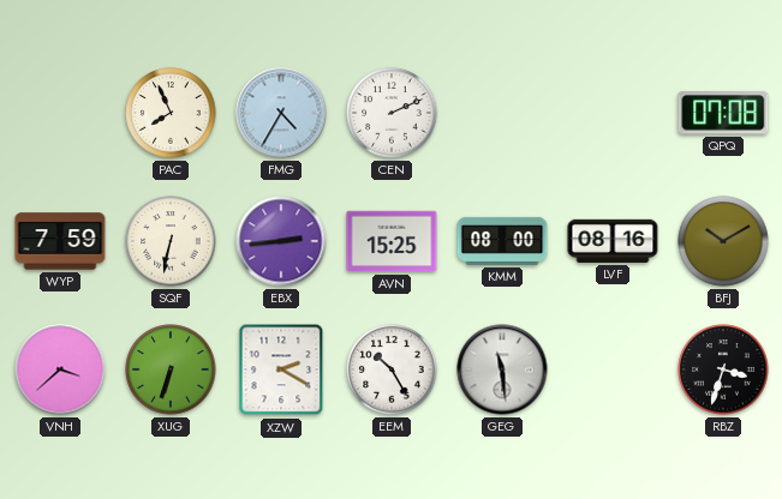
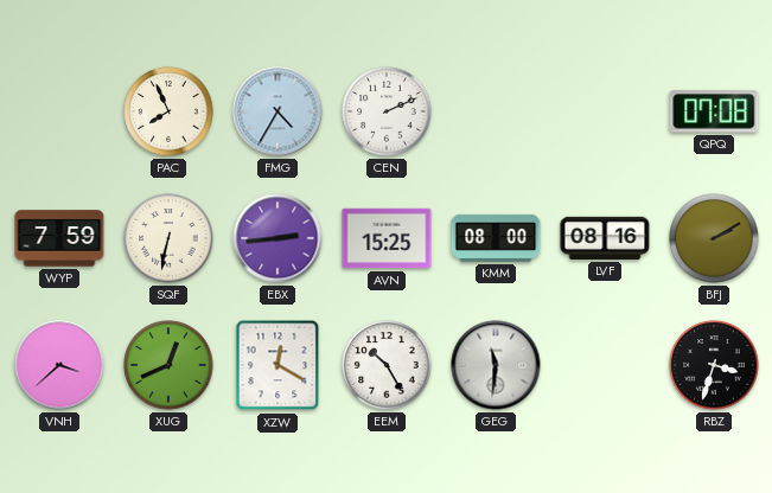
BFJ: 10:10 -> 2:10
XUG: 6:33 -> 12:41
XZW: 2:20 -> 12:20
GEG: 11:29 -> 11:31
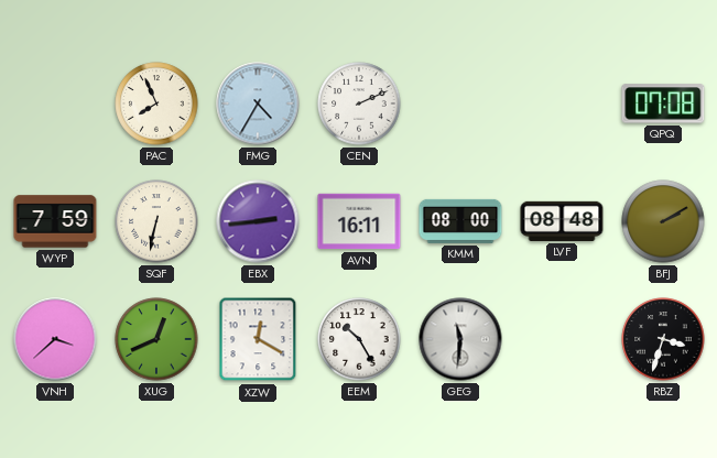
AVN: 15:25 -> 16:11
LVF: 08:16 -> 08:48
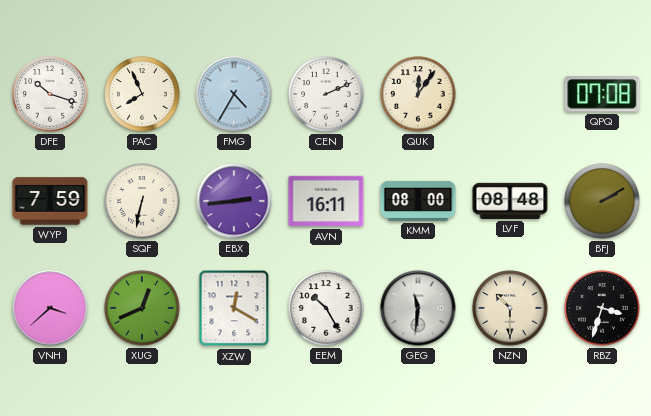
DFE: none -> 10:18
QUK: none -> 12:06
NZN: none -> 10:30
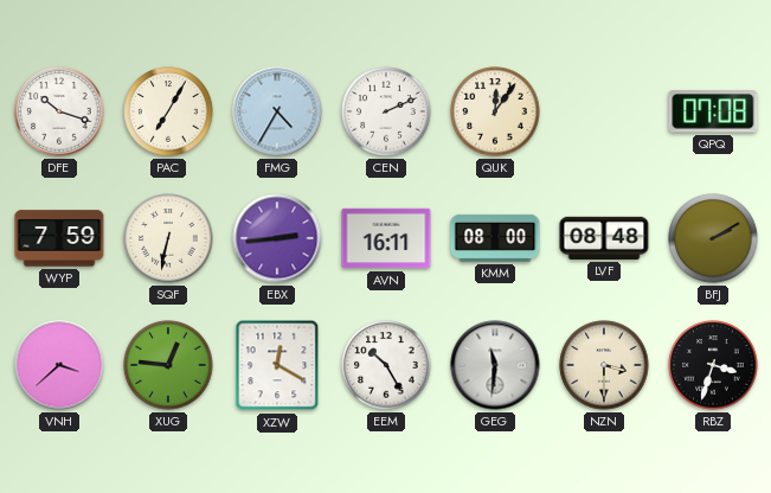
PAC: 7:56 -> 7:05
XUG: 12:41 -> 12:46
NZN: 10:30 -> 3:30
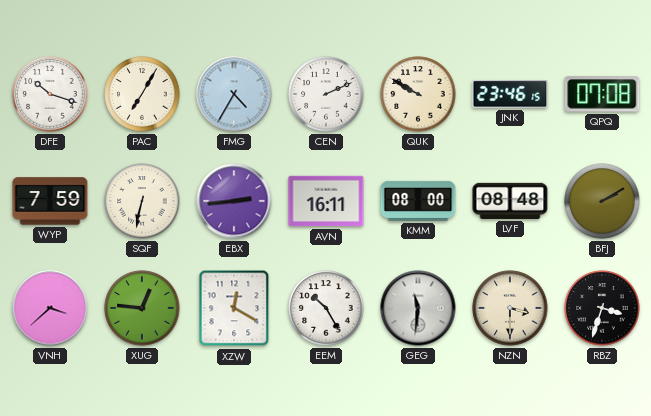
QUK: 12:06 -> 9:50
JNK: none -> 23:46
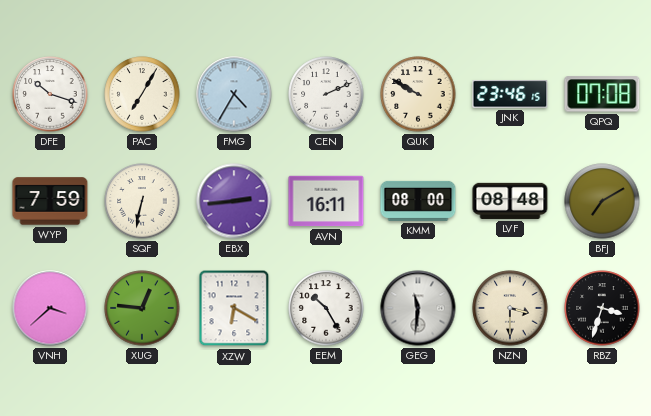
BFJ: 2:10 -> 7:10
XZW: 12:20 -> 6:20
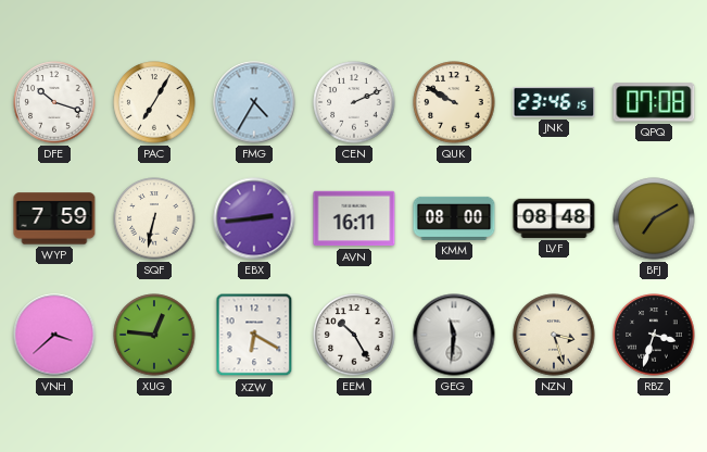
NZN: 3:30 -> 3:27
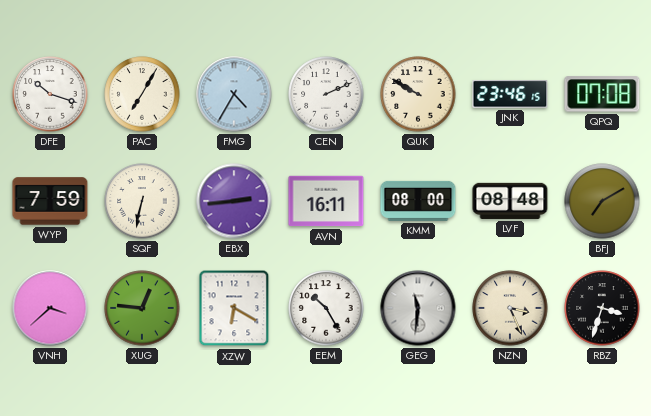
NZN: 3:27 -> 3:26
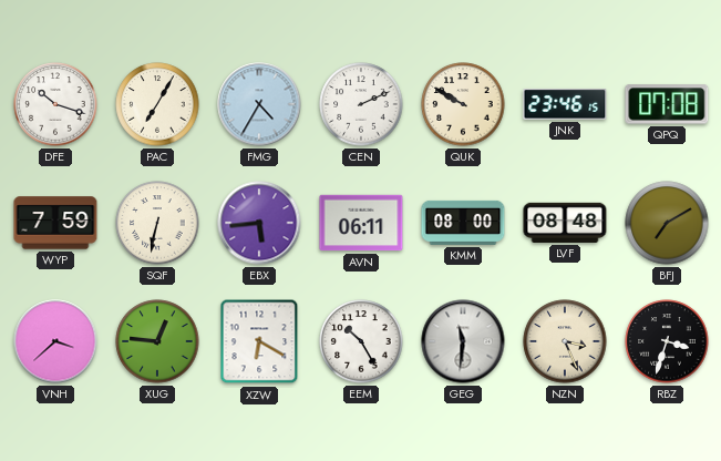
EBX: 2:44 -> 5:44
AVN: 16:11 -> 06:11
